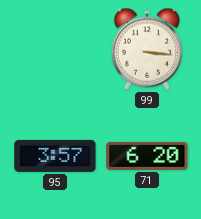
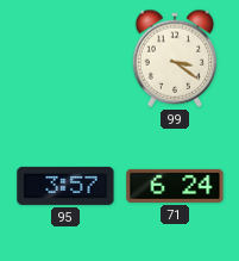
99: 3:16 -> 3:21
71: 6:20 -> 6:24
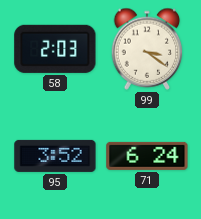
58: none -> 2:03
95: 3:57 -> 3:52
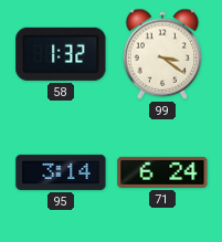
58: 2:03 -> 1:32
95: 3:52 -> 3:14
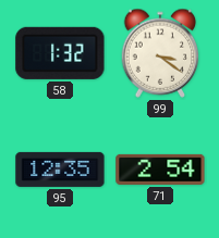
95: 3:14 -> 12:35
71: 6:24 -> 2:54
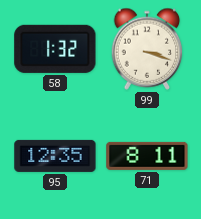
99: 3:21 -> 3:18
71: 2:54 -> 8:11
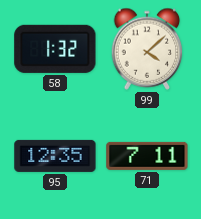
99: 3:18 -> 4:08
71: 8:11 -> 7:11
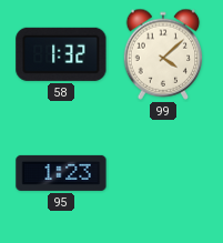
95: 12:35 -> 1:23
71: 7:11 -> none
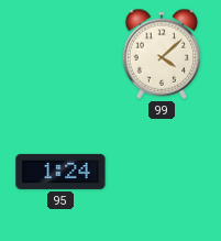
58: 1:32 -> none
95: 1:23 -> 1:24
